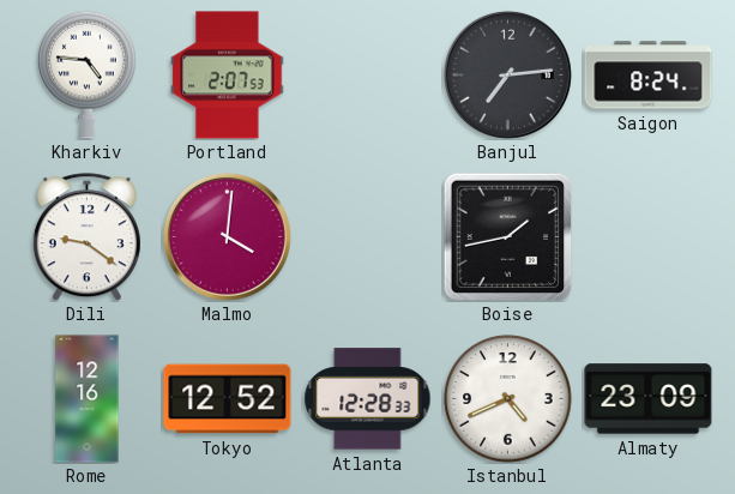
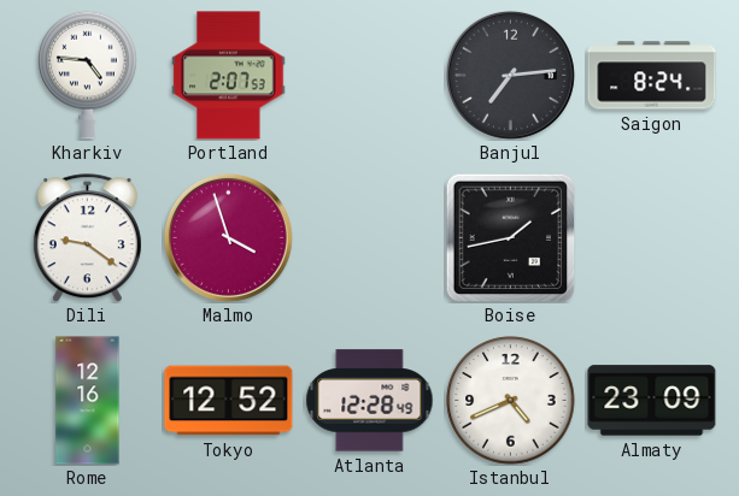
Malmo: 4:01 -> 3:57
Atlanta: 12:28:33 -> 12:28:49
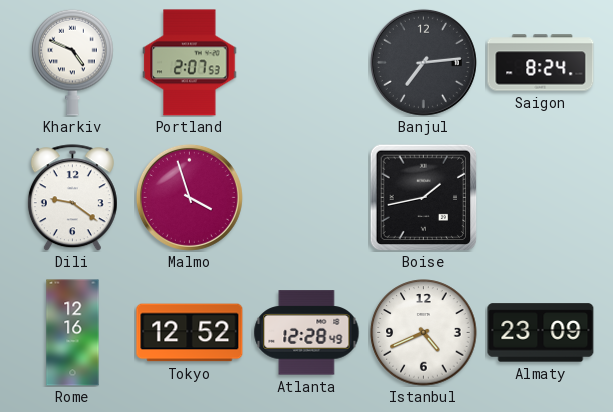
Kharkiv: 4:46 -> 4:49
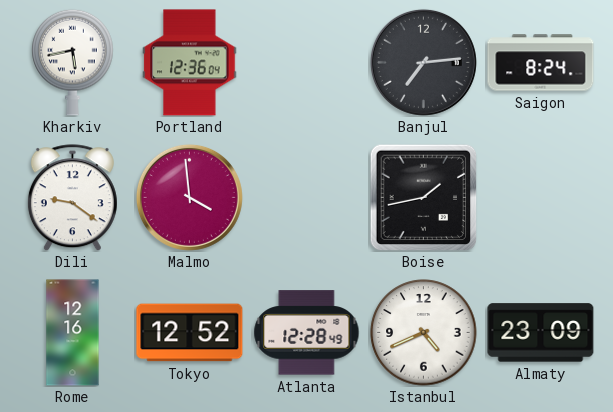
Kharkiv: 4:49 -> 5:43
Portland: 2:07 -> 12:36
Malmo: 3:57 -> 3:59
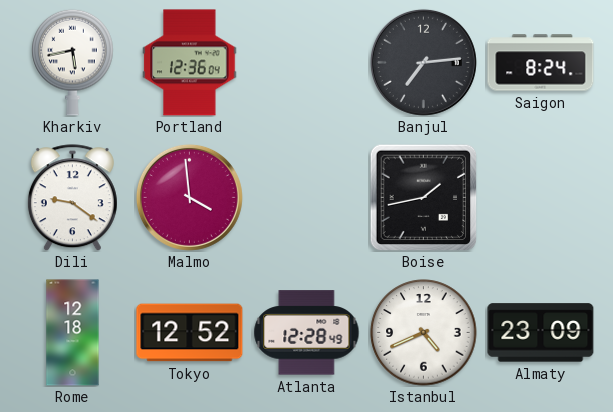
Rome: 12:16 -> 12:18
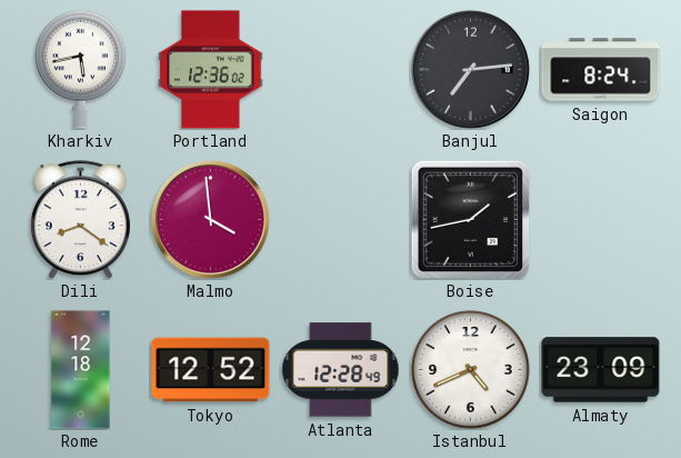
Portland: 12:36:04 -> 12:36:02
Dili: 9:21 -> 8:21
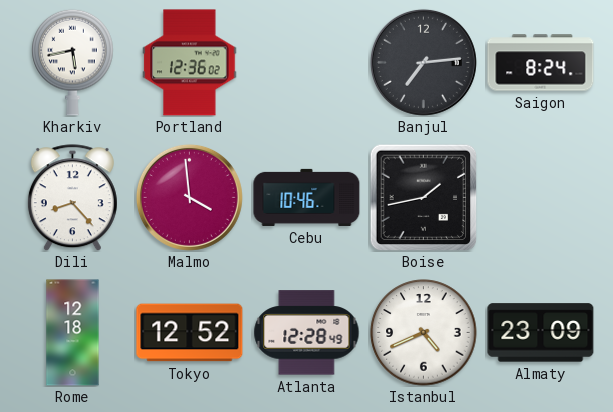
Dili: 8:21 -> 8:23
Cebu: none -> 10:46
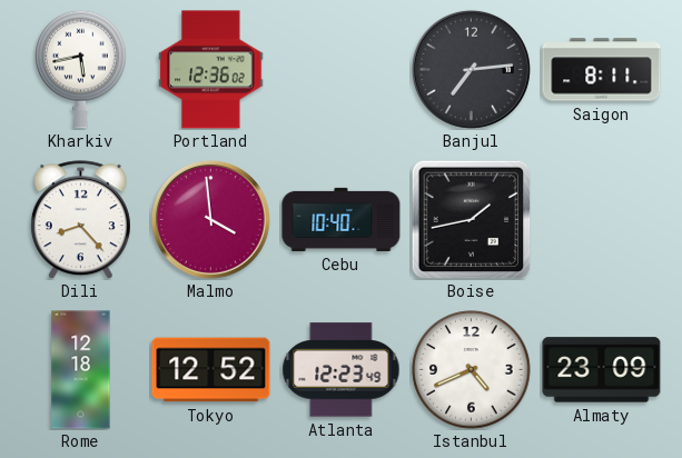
Saigon: 8:24 -> 8:11
Cebu: 10:46 -> 10:40
Atlanta: 12:28 -> 12:23
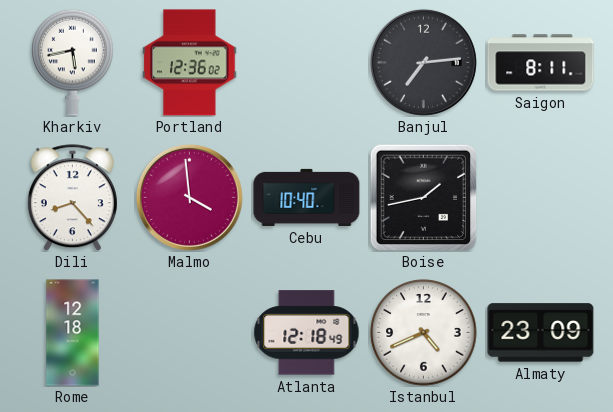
Tokyo: 12:52 -> none
Atlanta: 12:23 -> 12:18
